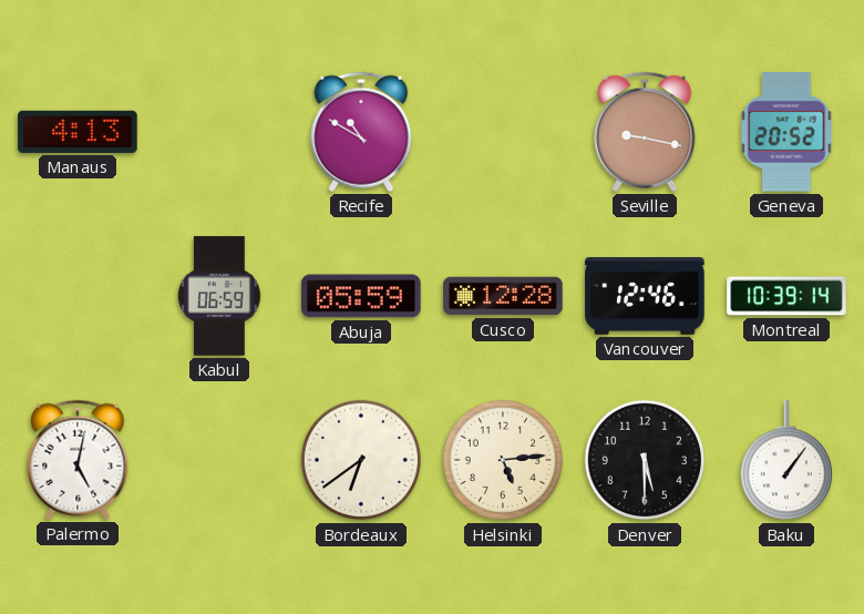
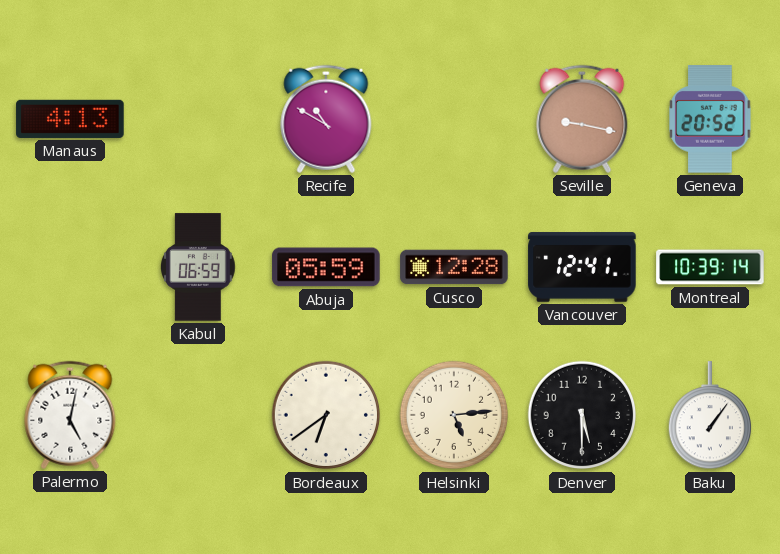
Vancouver: 12:46 -> 12:41
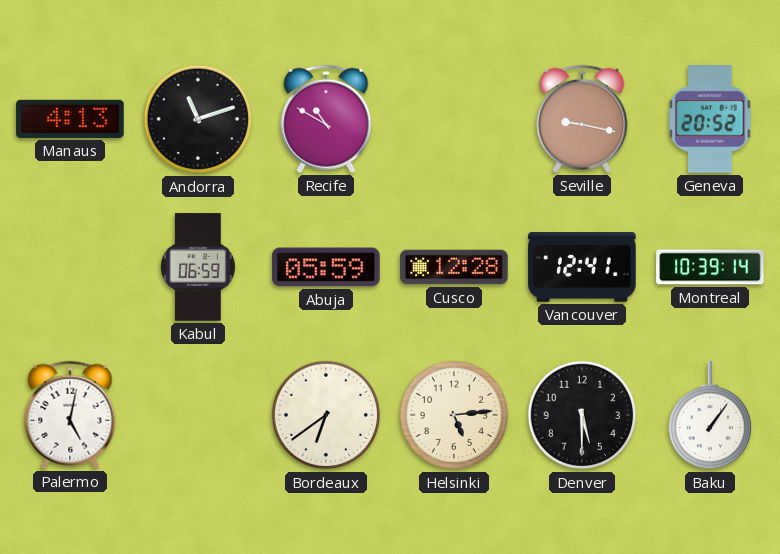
Andorra: none -> 11:12
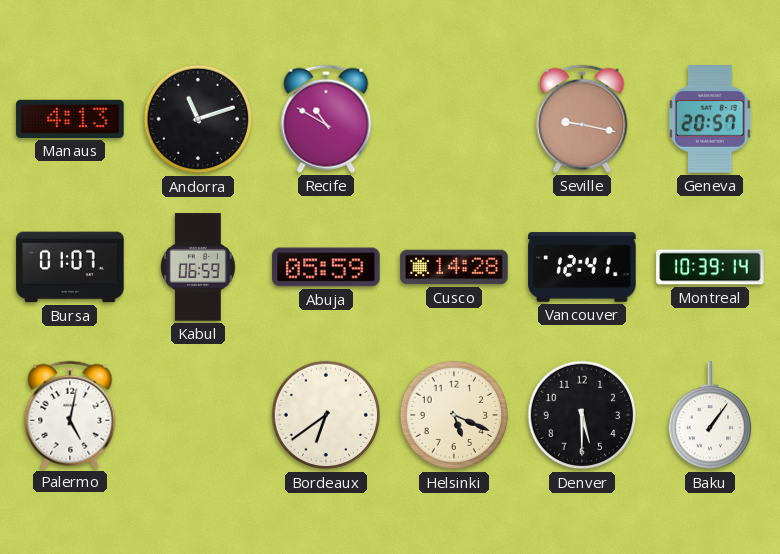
Geneva: 20:52 -> 20:57
Bursa: none -> 01:07
Cusco: 12:28 -> 14:28
Helsinki: 5:14 -> 5:19
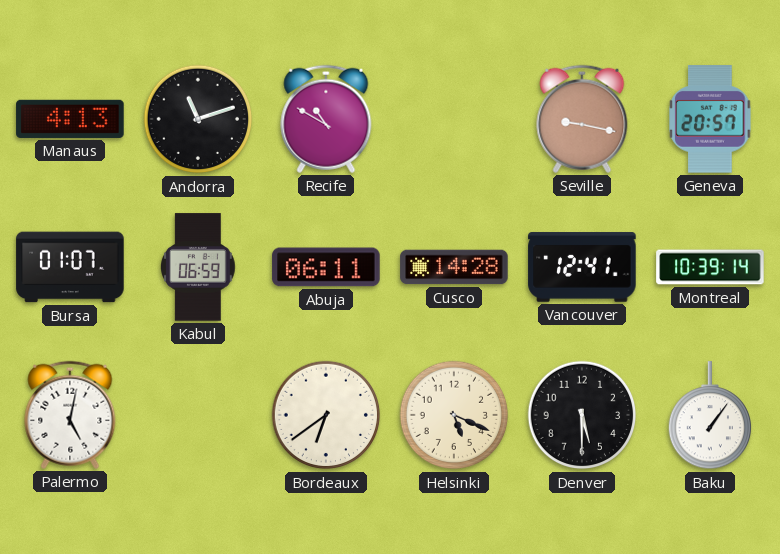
Abuja: 05:59 -> 06:11
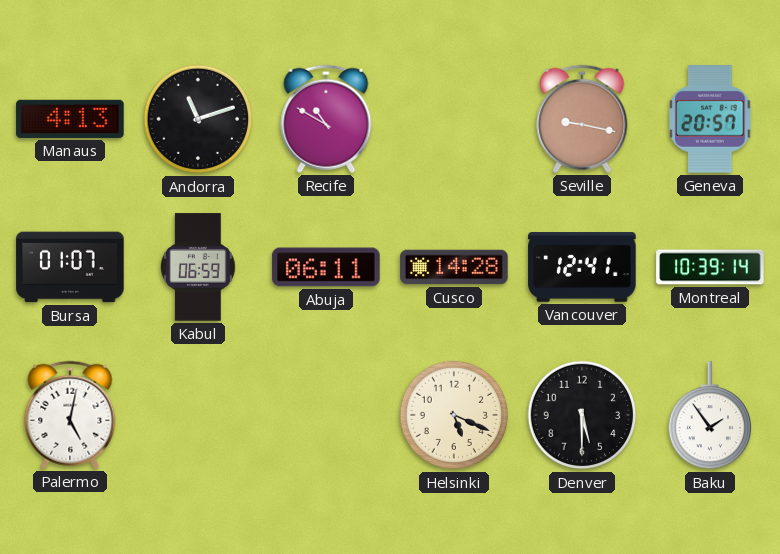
Bordeaux: 6:39 -> none
Baku: 1:06 -> 1:54
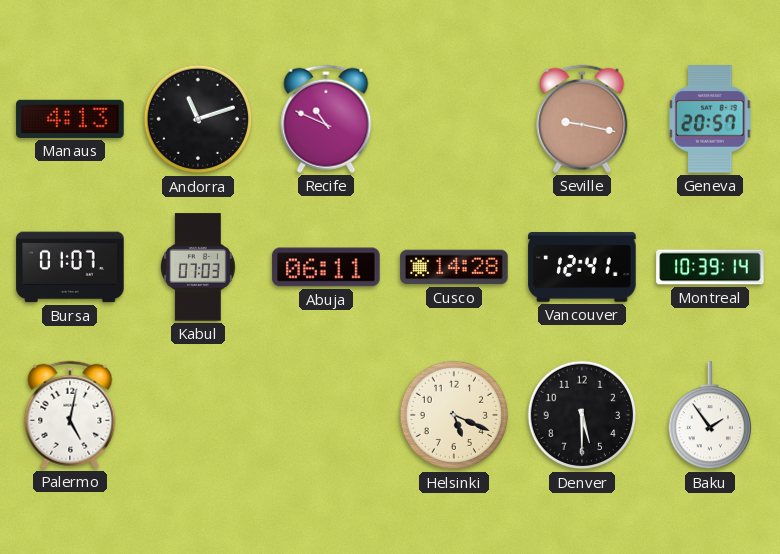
Recife: 10:50 -> 10:49
Kabul: 06:59 -> 07:03
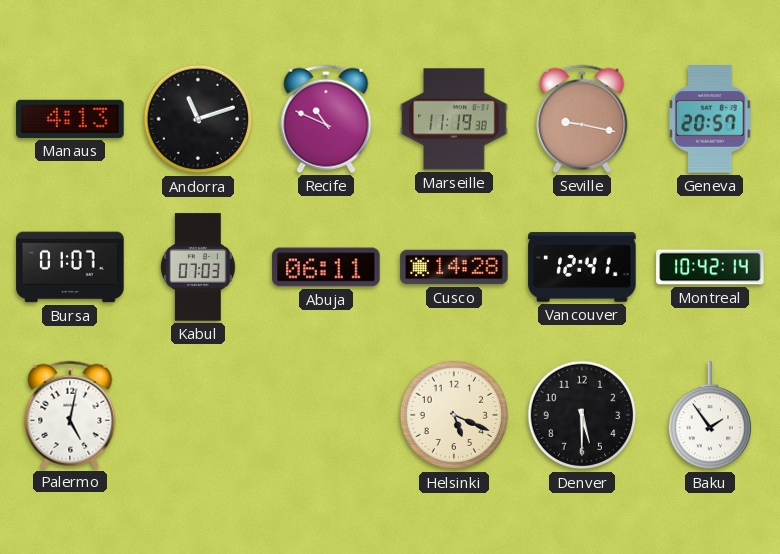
Marseille: none -> 11:19
Montreal: 10:39 -> 10:42
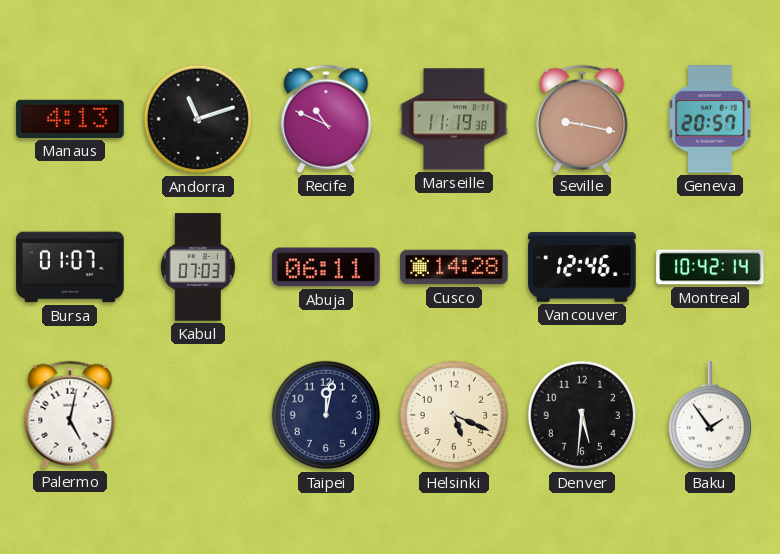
Vancouver: 12:41 -> 12:46
Taipei: none -> 12:02
Denver: 5:30 -> 5:31
